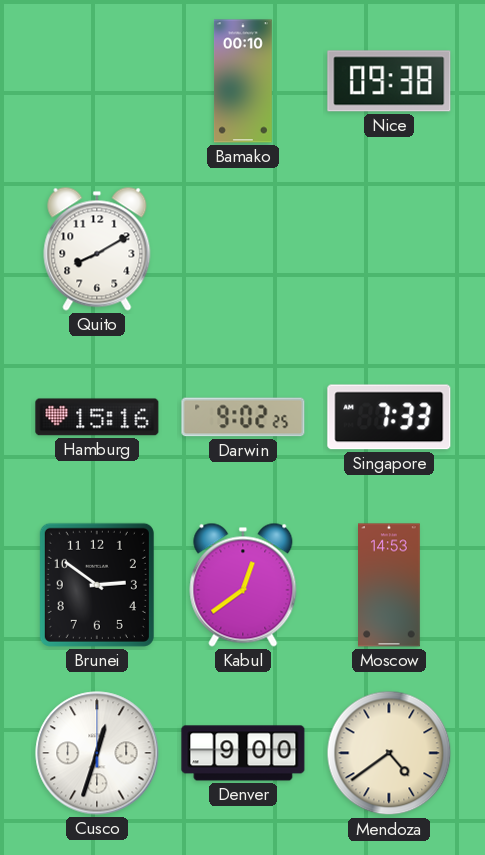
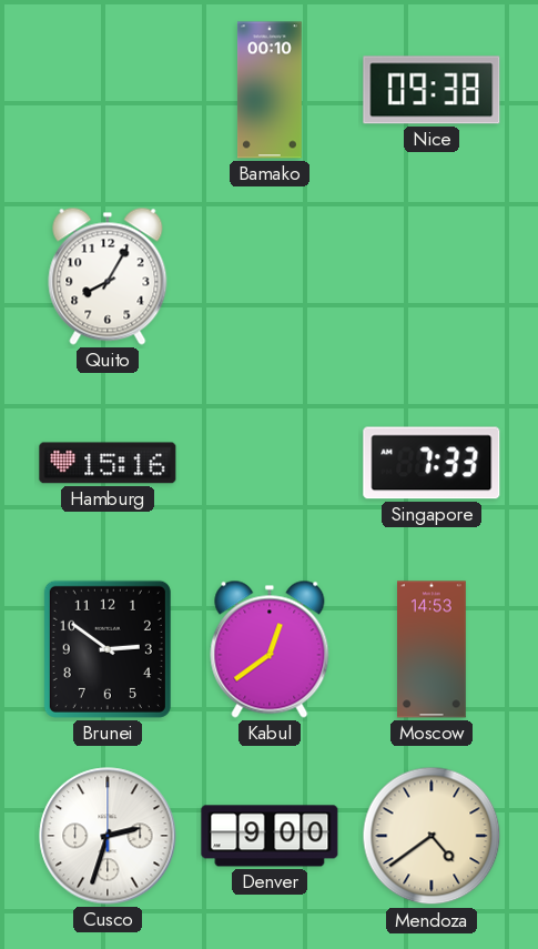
Quito: 8:10 -> 8:05
Darwin: 9:02 -> none
Cusco: 12:33 -> 2:33
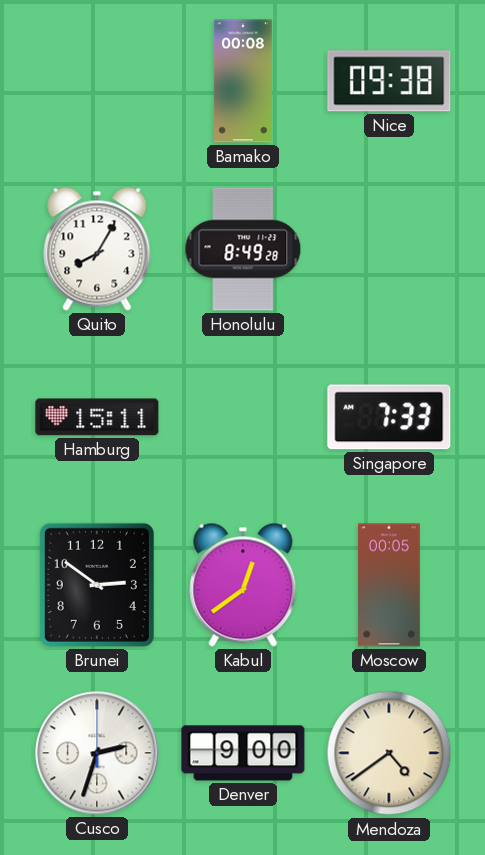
Bamako: 00:10 -> 00:08
Honolulu: none -> 8:49
Hamburg: 15:16 -> 15:11
Moscow: 14:53 -> 00:05
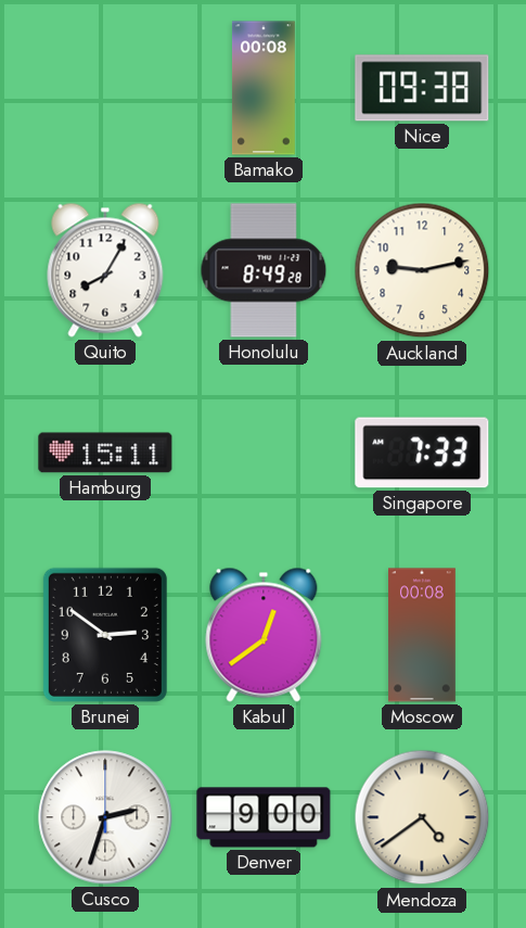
Auckland: none -> 9:13
Moscow: 00:05 -> 00:08
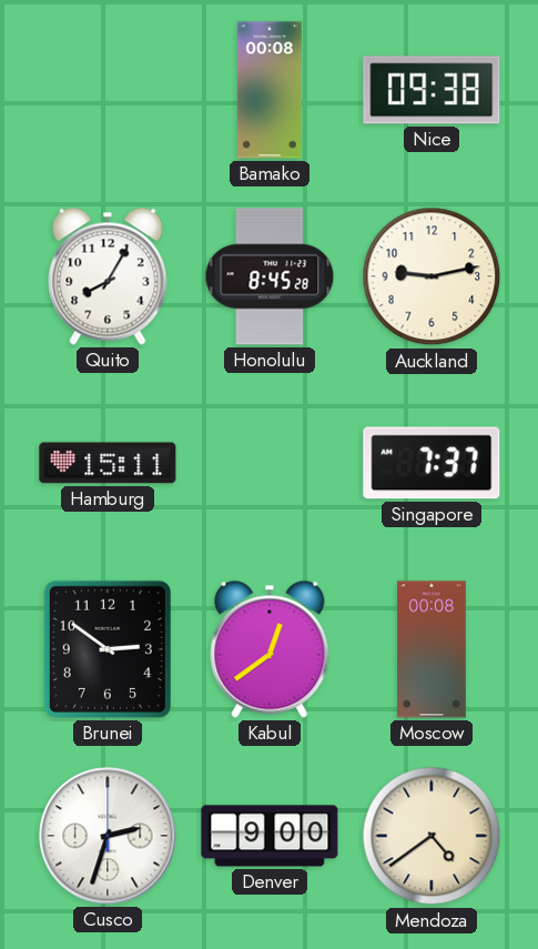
Honolulu: 8:49 -> 8:45
Singapore: 7:33 -> 7:37
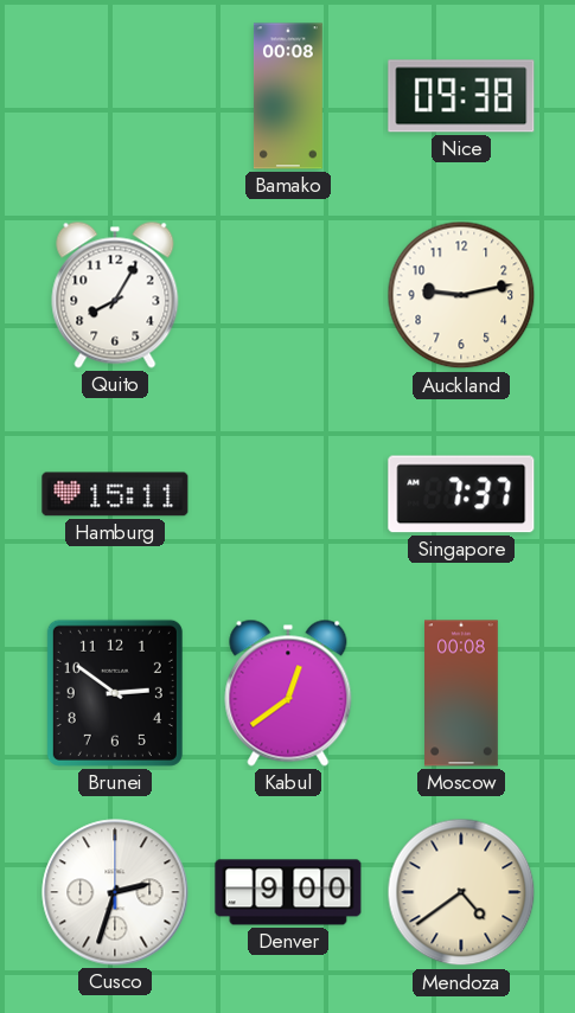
Honolulu: 8:45 -> none
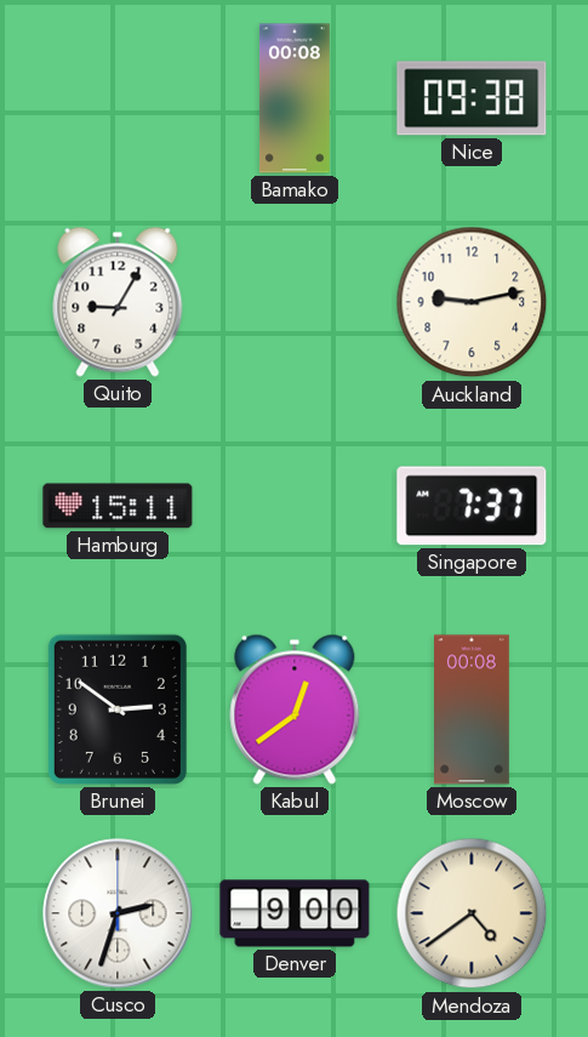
Quito: 8:05 -> 9:05
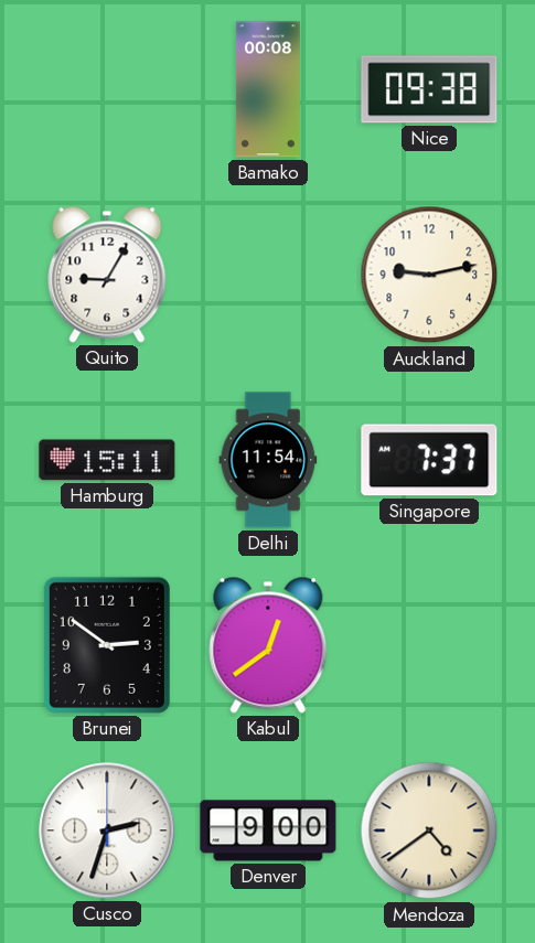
Delhi: none -> 11:54
Moscow: 00:08 -> none
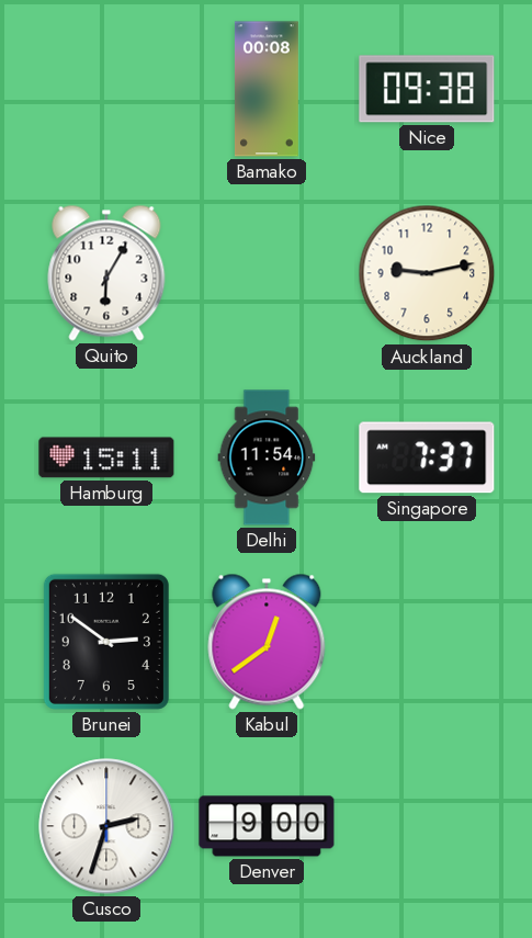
Quito: 9:05 -> 6:05
Mendoza: 4:39 -> none
